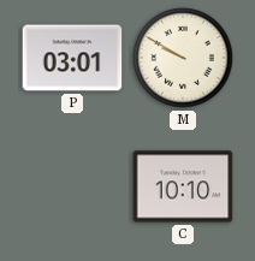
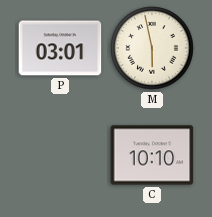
M: 9:50 -> 5:58
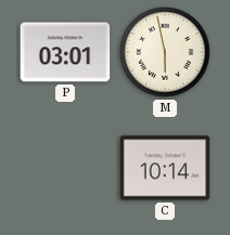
C: 10:10 -> 10:14
